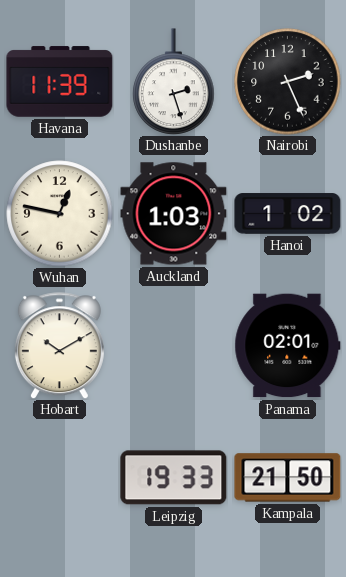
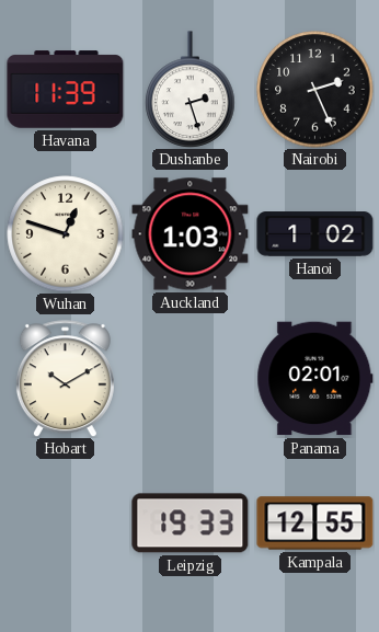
Wuhan: 12:47 -> 12:48
Kampala: 21:50 -> 12:55
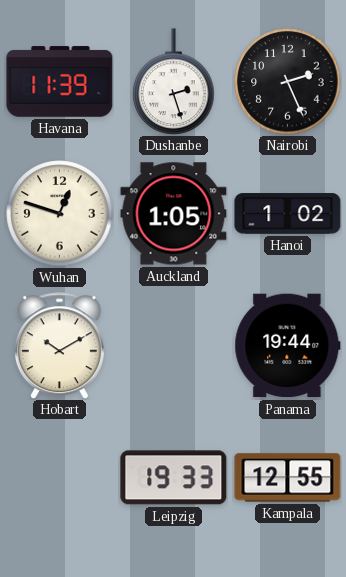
Auckland: 1:03 -> 1:05
Panama: 02:01 -> 19:44
